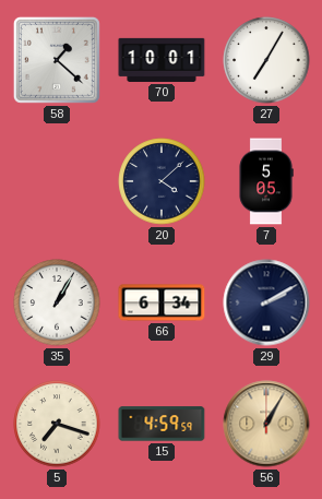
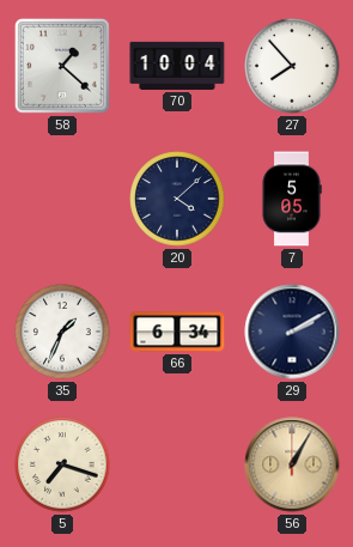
70: 10:01 -> 10:04
27: 7:05 -> 7:53
35: 1:05 -> 1:34
15: 4:59 -> none
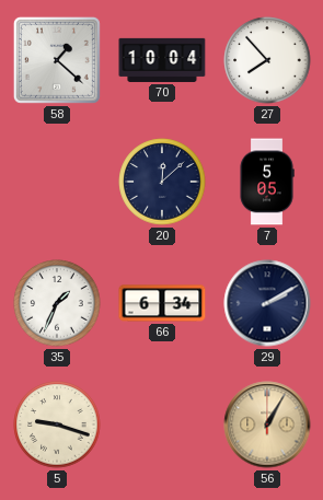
20: 4:08 -> 12:08
5: 7:18 -> 9:18
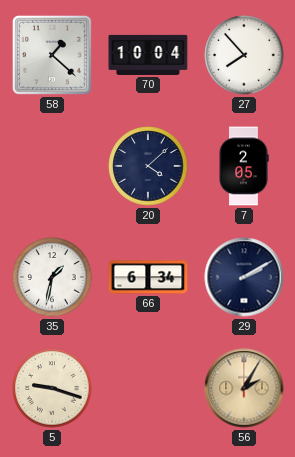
20: 12:08 -> 4:08
7: 5:05 -> 2:05
35: 1:34 -> 1:32
56: 1:05 -> 2:05
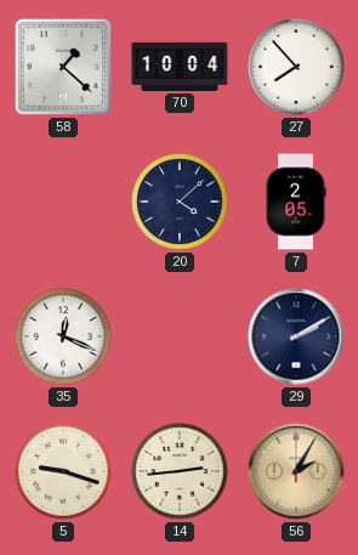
35: 1:32 -> 12:19
66: 6:34 -> none
14: none -> 2:44
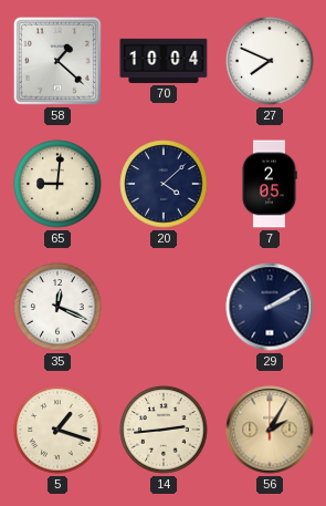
27: 7:53 -> 7:49
65: none -> 9:01
5: 9:18 -> 1:18
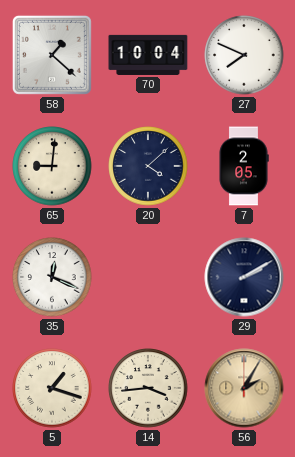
14: 2:44 -> 3:44
